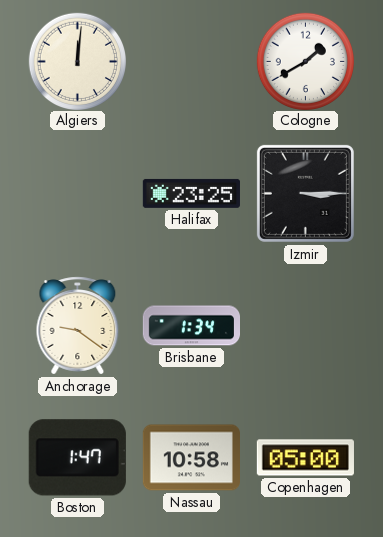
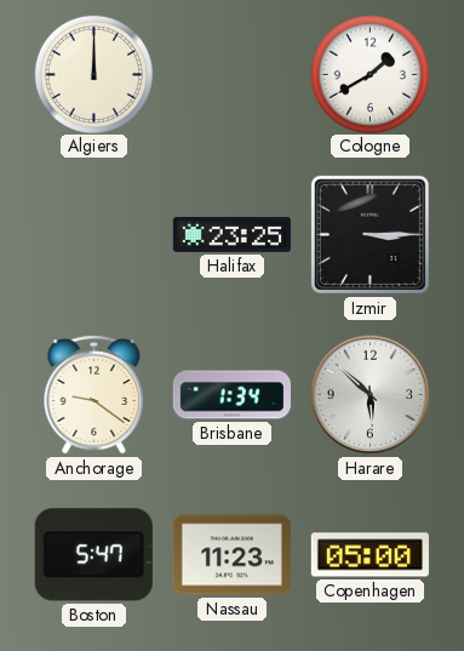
Algiers: 12:01 -> 12:00
Harare: none -> 5:52
Boston: 1:47 -> 5:47
Nassau: 10:58 -> 11:23
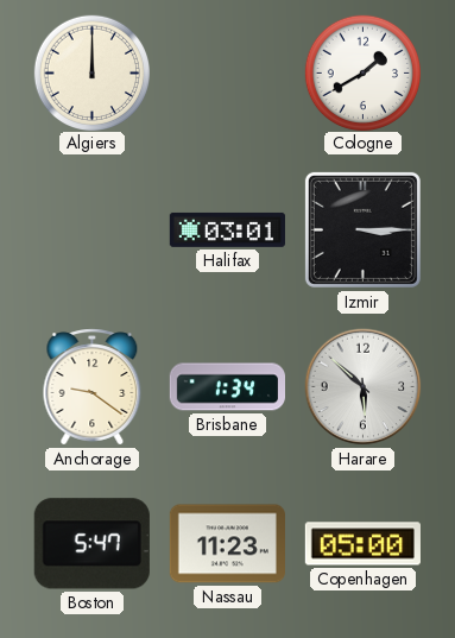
Halifax: 23:25 -> 03:01
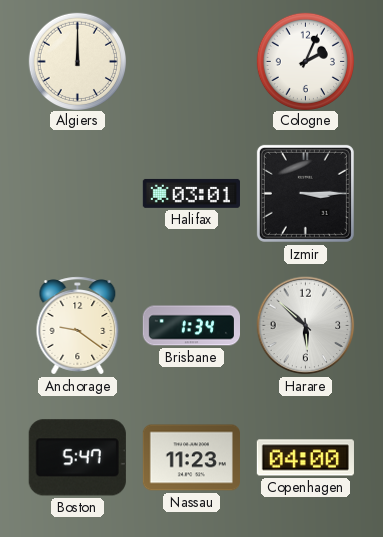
Cologne: 1:40 -> 2:04
Copenhagen: 05:00 -> 04:00
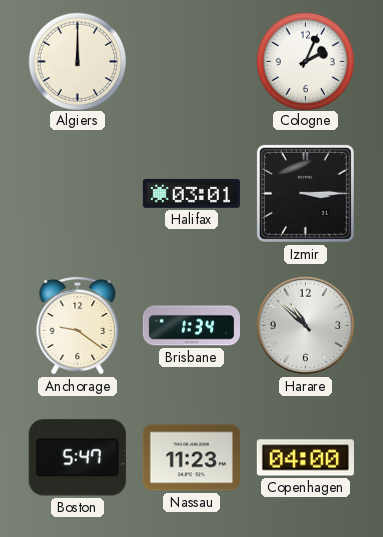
Harare: 5:52 -> 10:52
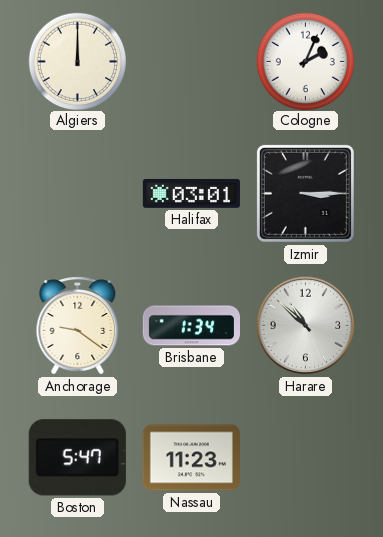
Copenhagen: 04:00 -> none
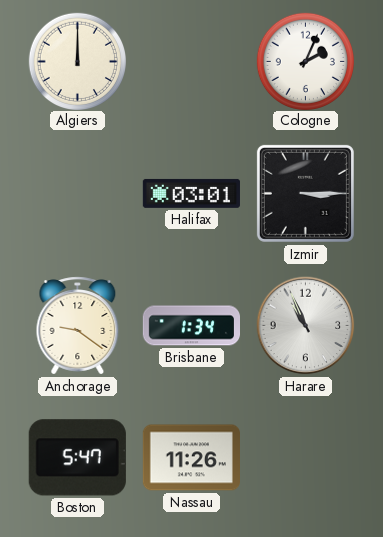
Harare: 10:52 -> 10:56
Nassau: 11:23 -> 11:26
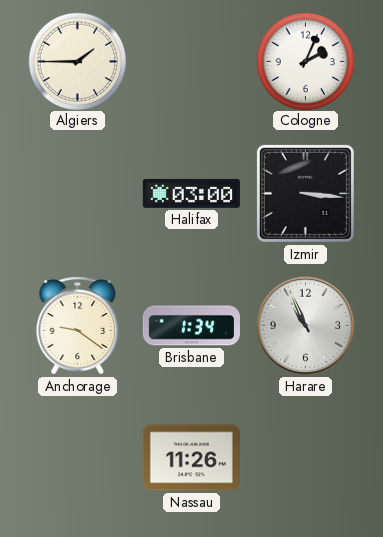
Algiers: 12:00 -> 1:45
Halifax: 03:01 -> 03:00
Izmir: 3:15 -> 3:16
Boston: 5:47 -> none
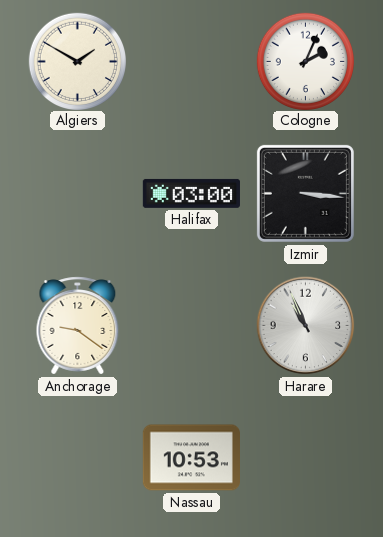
Algiers: 1:45 -> 1:50
Brisbane: 1:34 -> none
Nassau: 11:26 -> 10:53
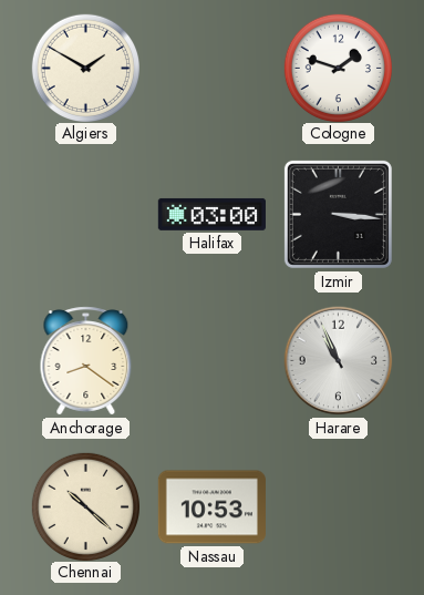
Cologne: 2:04 -> 1:48
Anchorage: 9:21 -> 8:21
Chennai: none -> 10:22
